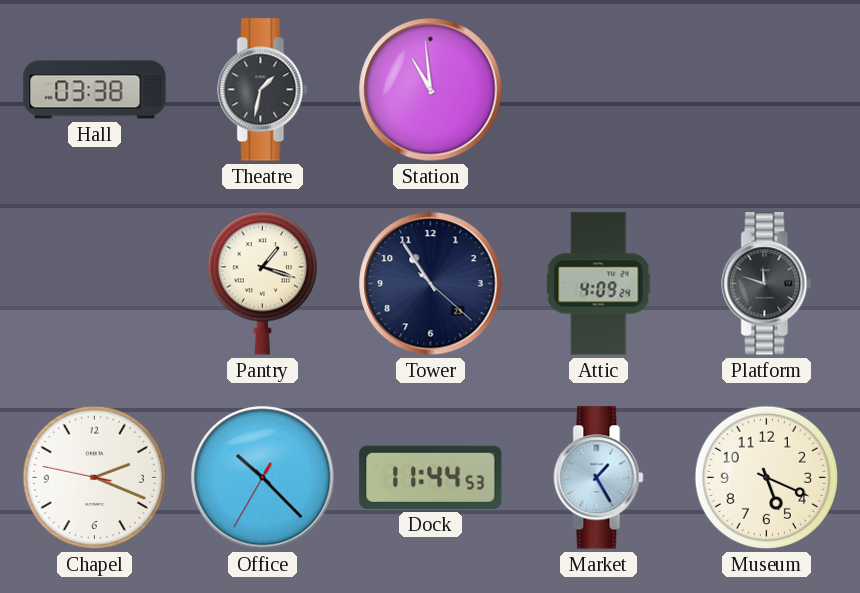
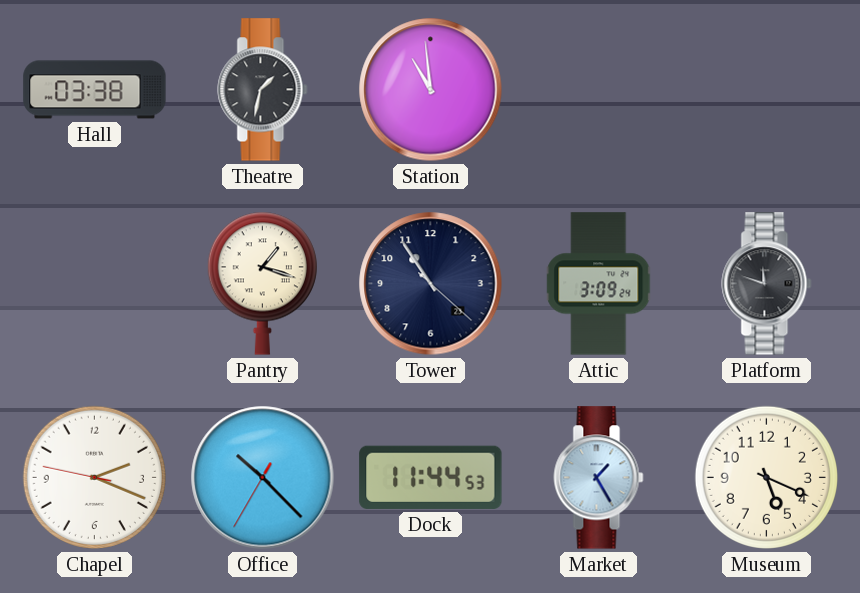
Attic: 4:09 -> 3:09
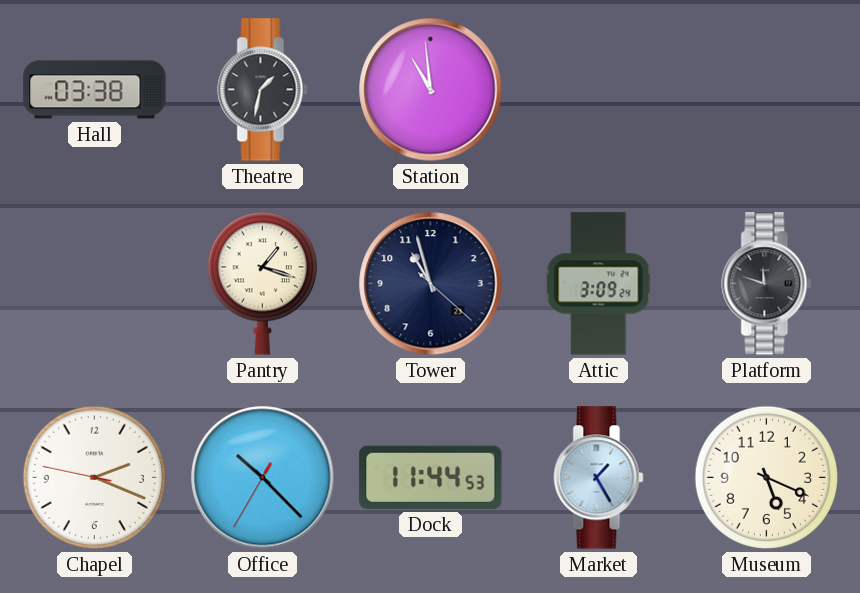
Tower: 10:54 -> 10:57
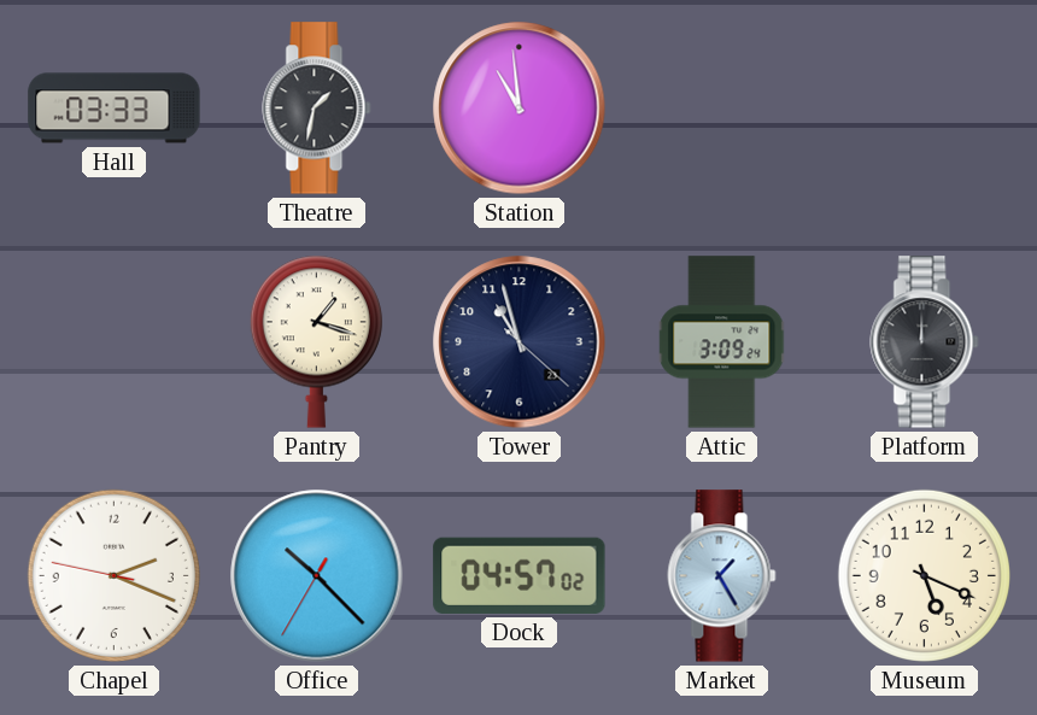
Hall: 03:38 -> 03:33
Platform: 11:48 -> 12:00
Dock: 11:44 -> 04:57
